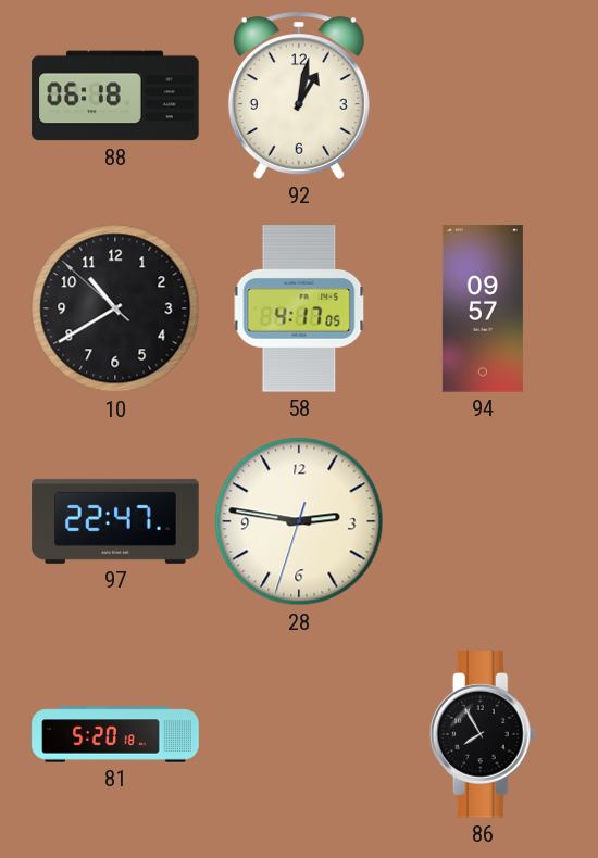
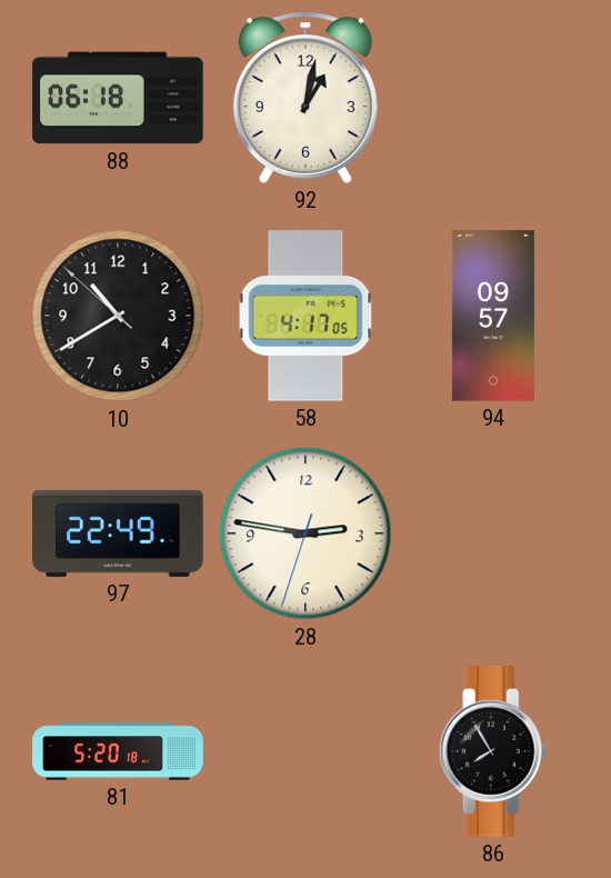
97: 22:47 -> 22:49
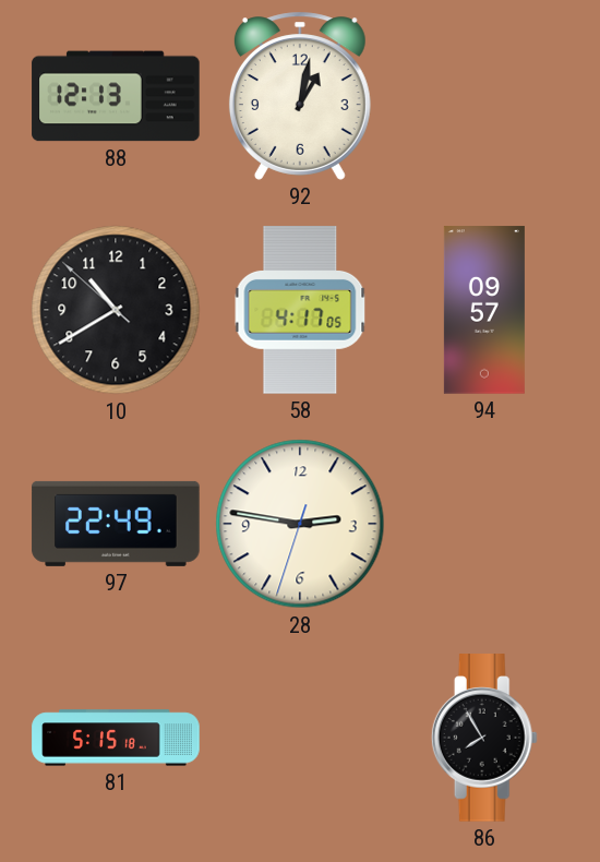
88: 06:18 -> 12:13
81: 5:20 -> 5:15
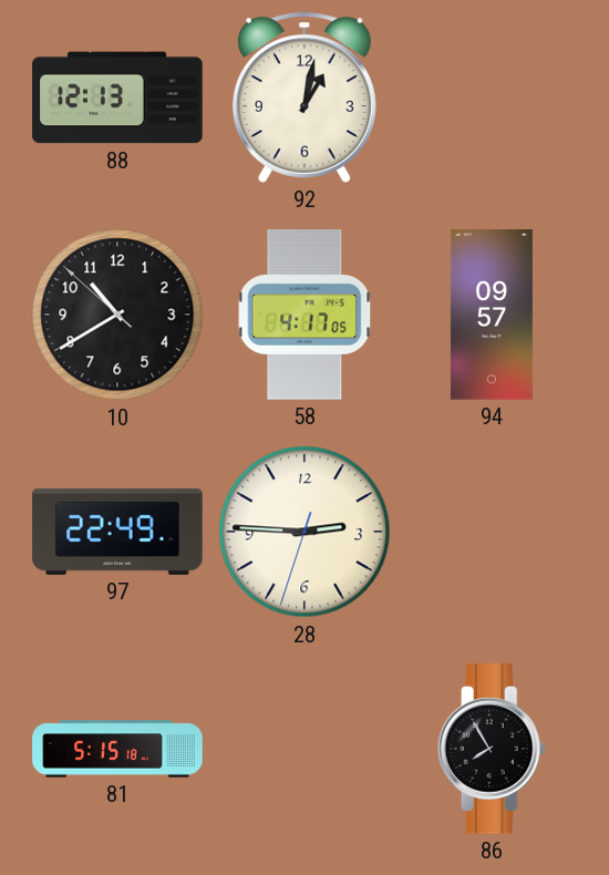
28: 2:46 -> 2:45
